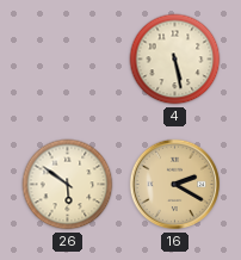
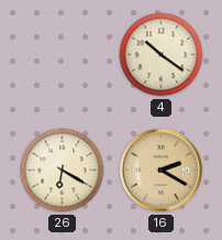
4: 5:28 -> 10:21
26: 5:51 -> 6:20
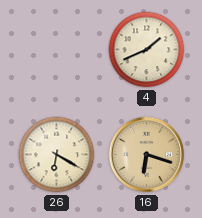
4: 10:21 -> 1:41
16: 2:20 -> 6:18
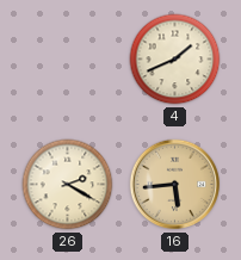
26: 6:20 -> 2:20
16: 6:18 -> 5:44
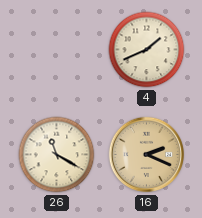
26: 2:20 -> 11:20
16: 5:44 -> 2:19
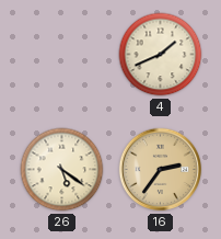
26: 11:20 -> 5:21
16: 2:19 -> 2:36
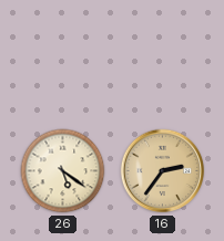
4: 1:41 -> none
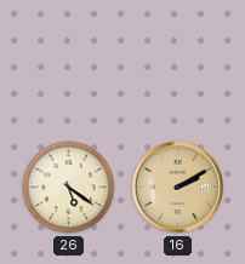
16: 2:36 -> 2:10
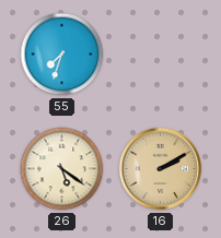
55: none -> 7:33
